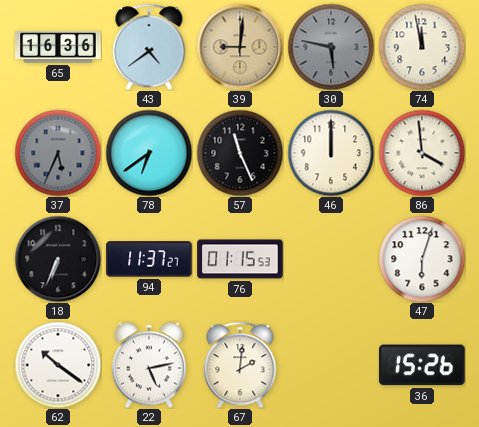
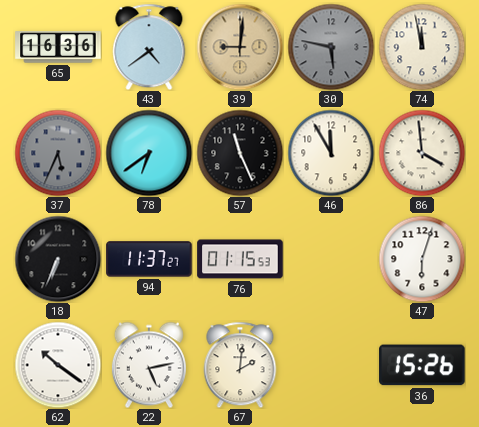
46: 12:00 -> 11:55
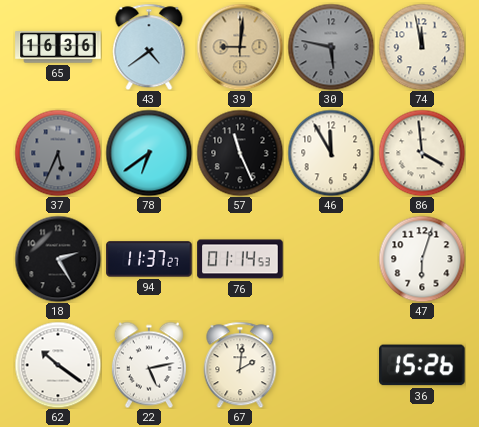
18: 6:34 -> 2:25
76: 01:15 -> 01:14
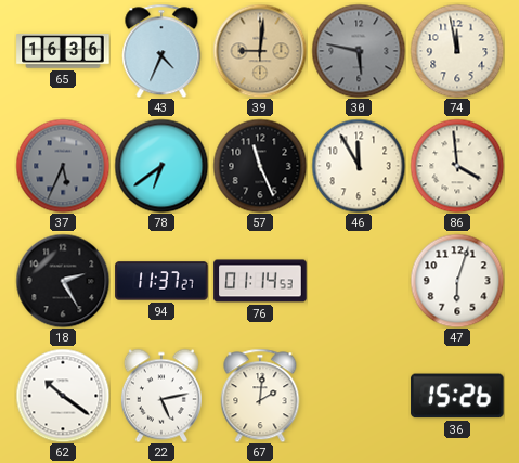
43: 4:39 -> 4:34
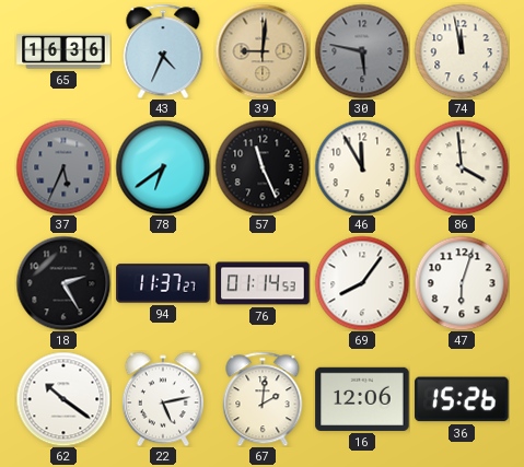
69: none -> 8:06
16: none -> 12:06
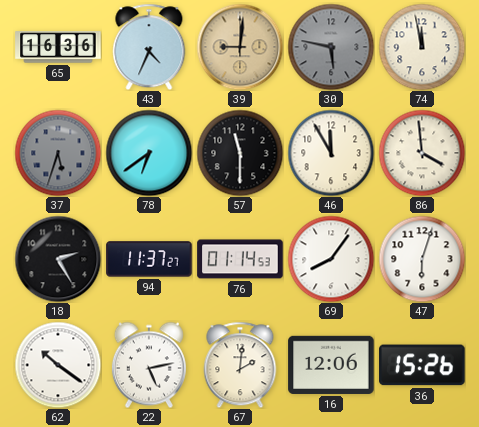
37: 5:34 -> 5:33
57: 11:26 -> 11:30
